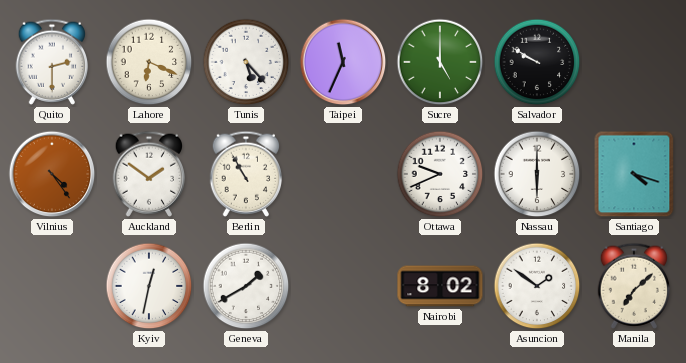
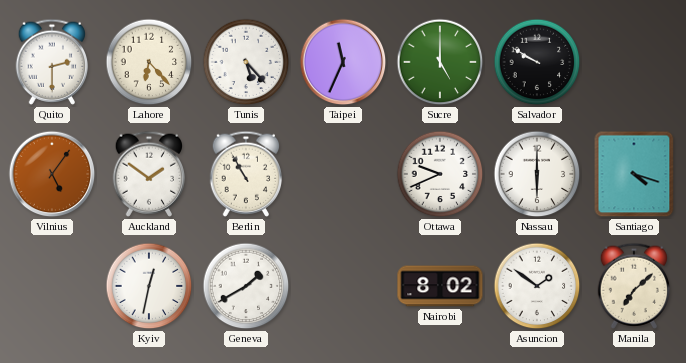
Lahore: 6:19 -> 6:23
Vilnius: 4:24 -> 5:06
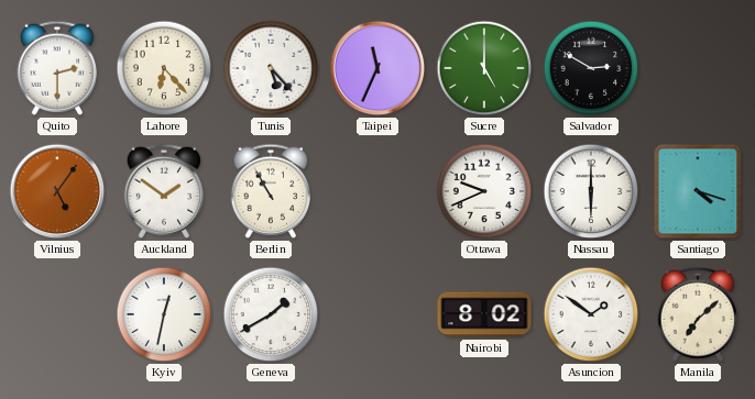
Salvador: 9:50 -> 2:50
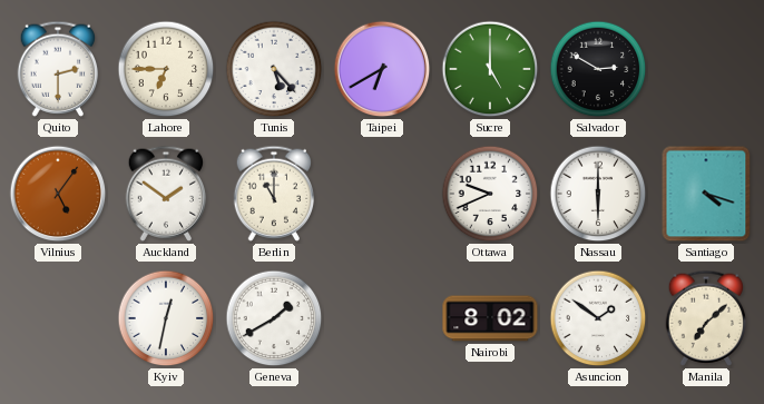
Lahore: 6:23 -> 6:45
Taipei: 11:34 -> 6:40
Berlin: 10:55 -> 11:00
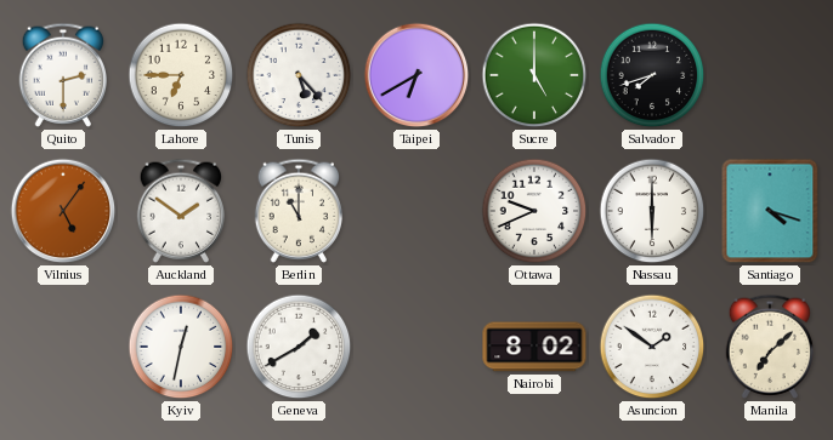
Salvador: 2:50 -> 7:42
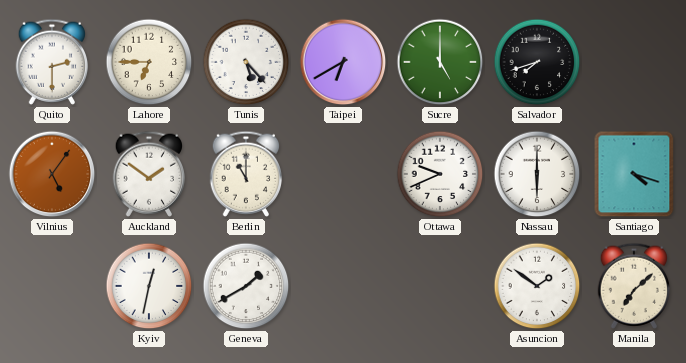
Nairobi: 8:02 -> none
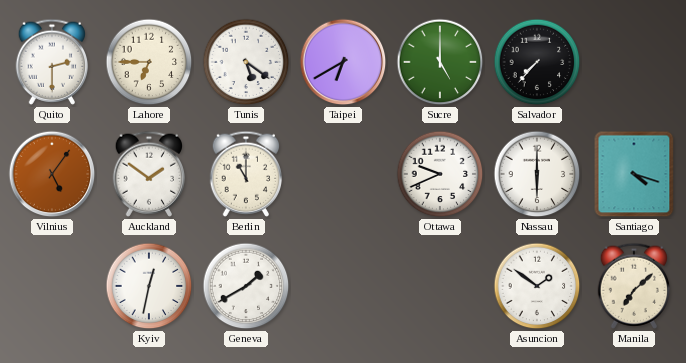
Tunis: 5:23 -> 5:21
Salvador: 7:42 -> 7:37
